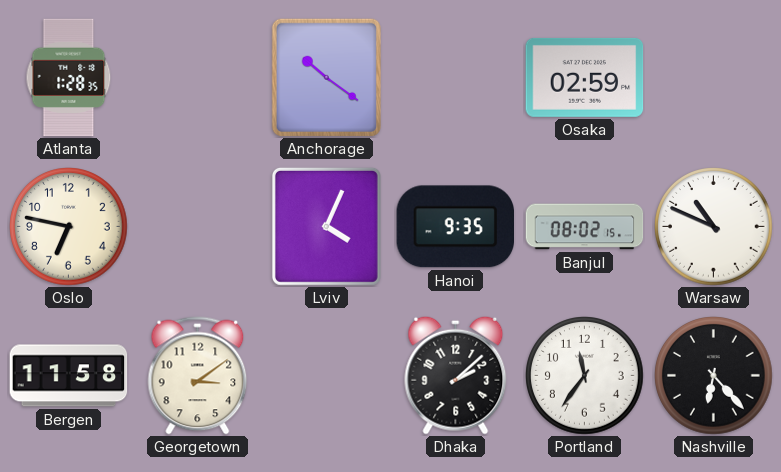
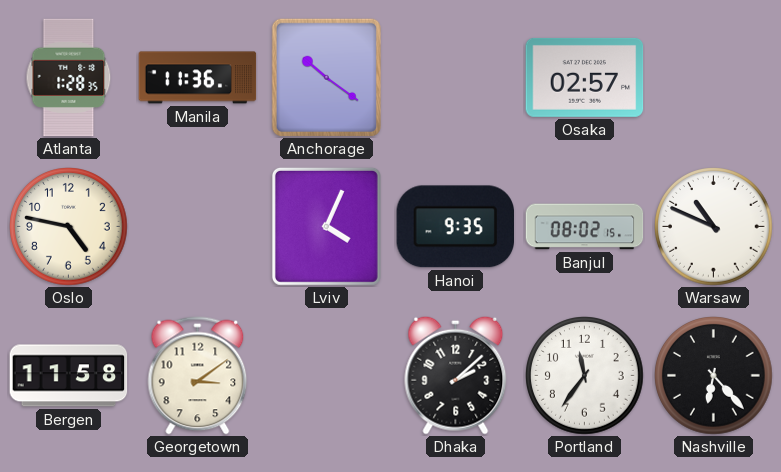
Manila: none -> 11:36
Osaka: 02:59 -> 02:57
Oslo: 6:47 -> 4:47
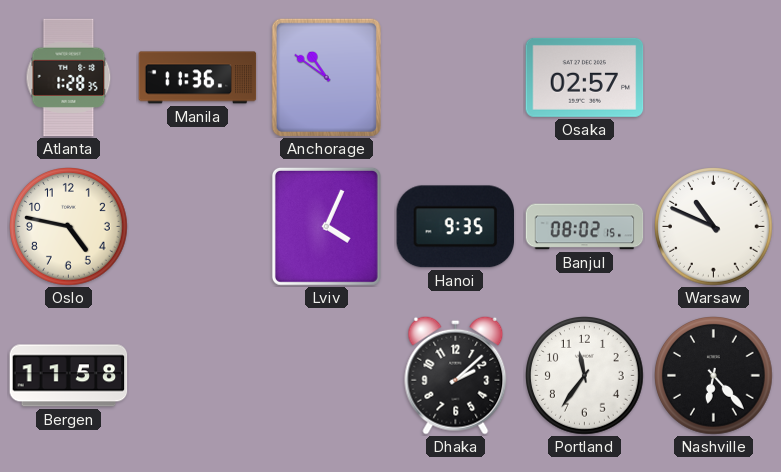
Anchorage: 10:21 -> 10:51
Georgetown: 3:09 -> none
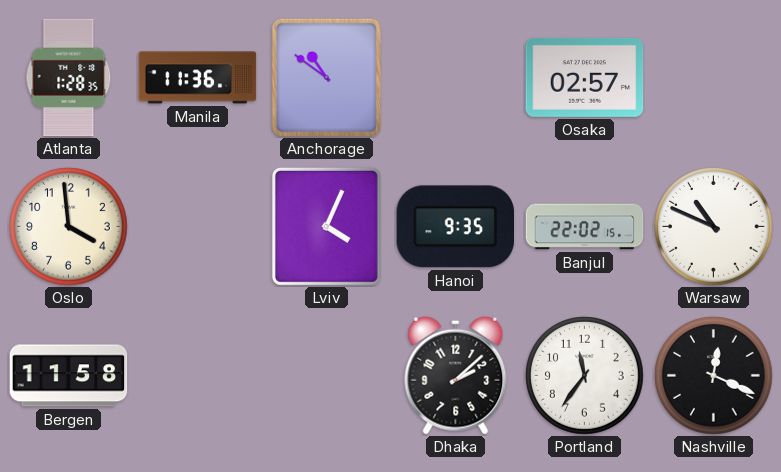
Oslo: 4:47 -> 3:59
Banjul: 08:02 -> 22:02
Nashville: 6:23 -> 12:19
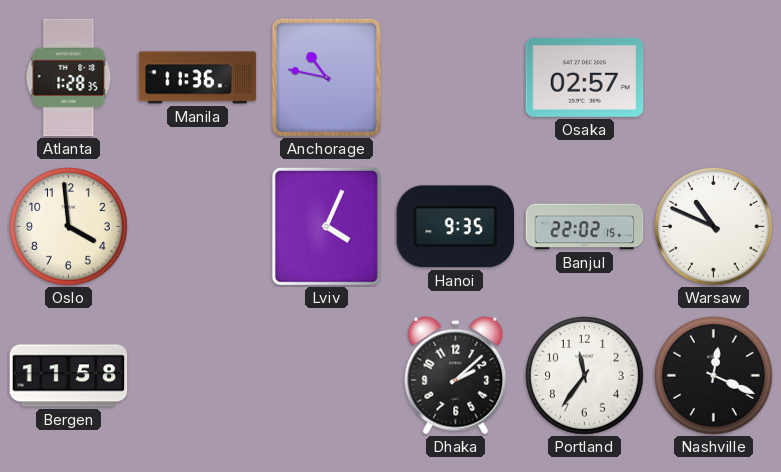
Anchorage: 10:51 -> 10:47
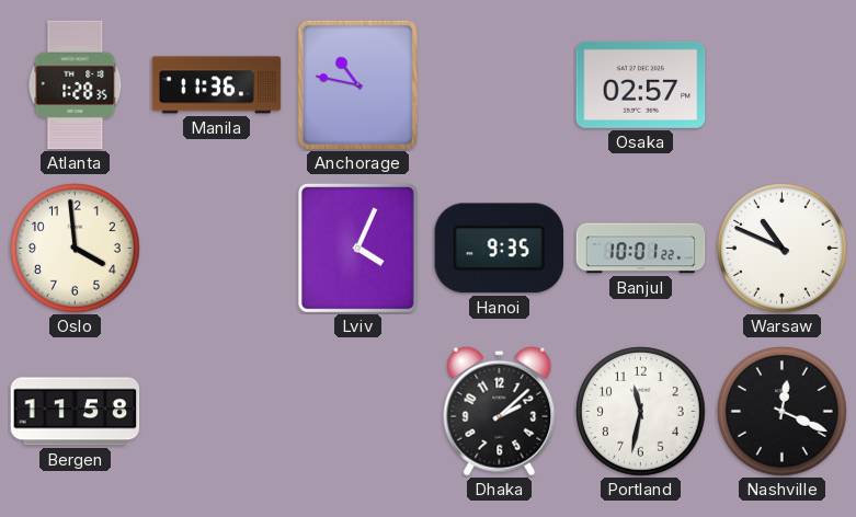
Banjul: 22:02 -> 10:01
Portland: 11:36 -> 11:32
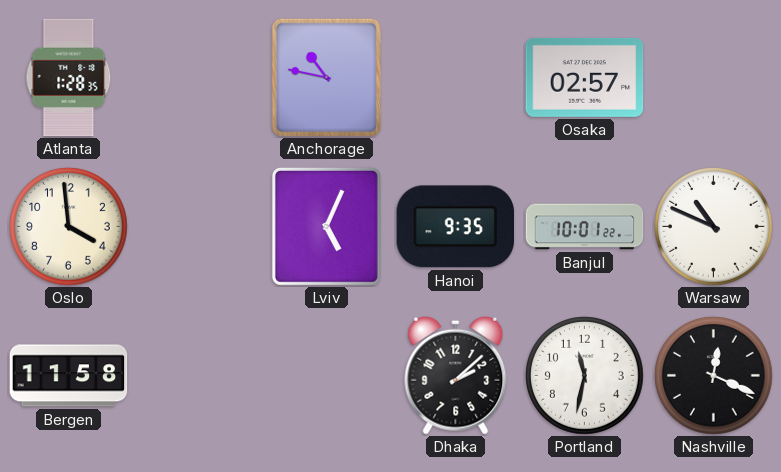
Manila: 11:36 -> none
Lviv: 4:04 -> 5:04
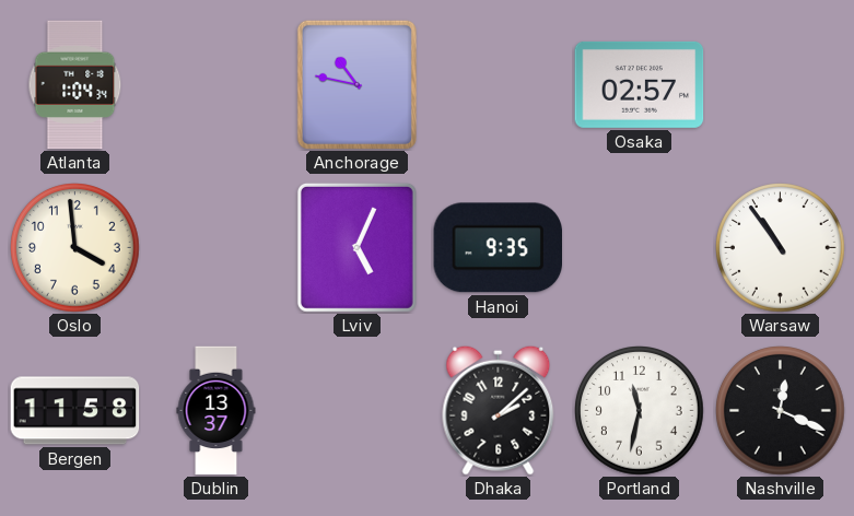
Atlanta: 1:28 -> 1:04
Banjul: 10:01 -> none
Warsaw: 10:49 -> 10:54
Dublin: none -> 13:37
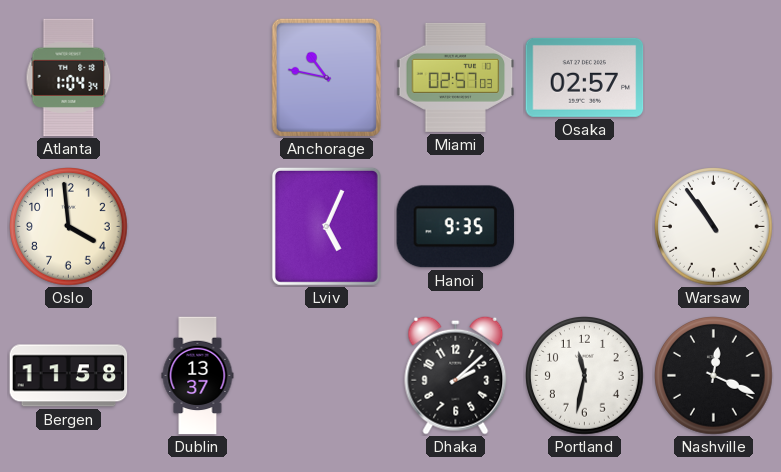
Miami: none -> 02:57
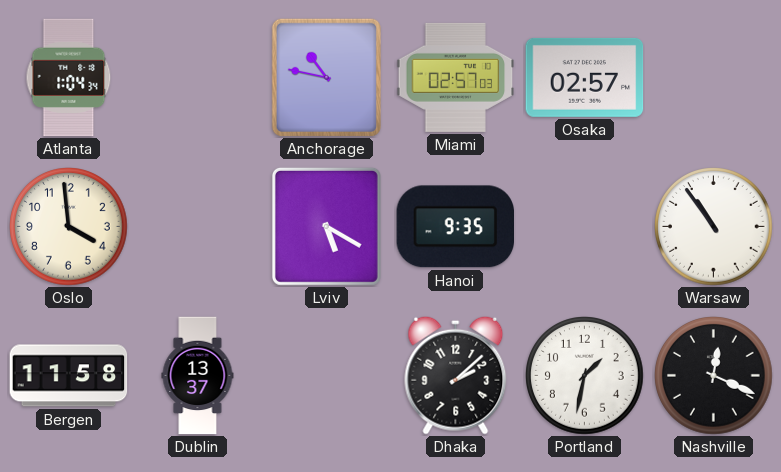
Lviv: 5:04 -> 5:20
Portland: 11:32 -> 1:32
